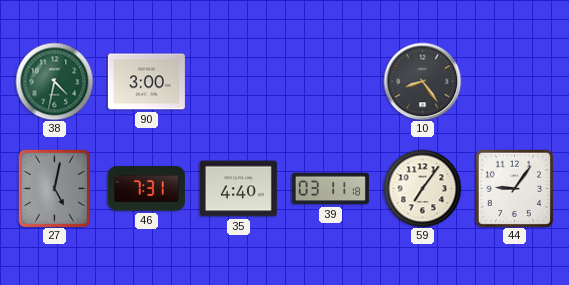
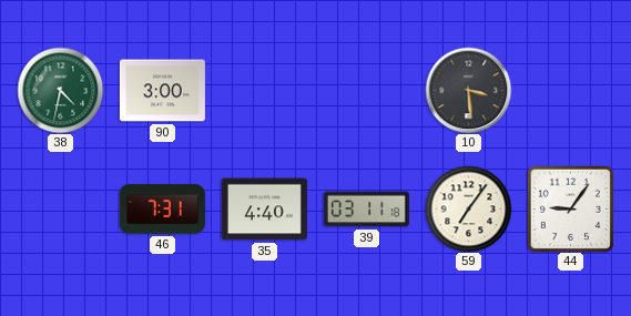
10: 8:24 -> 3:29
27: 5:02 -> none
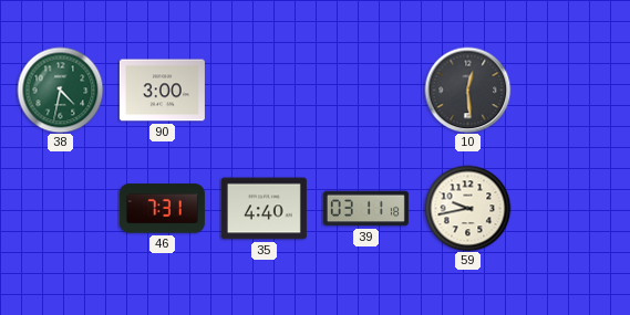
10: 3:29 -> 12:29
59: 7:06 -> 9:43
44: 9:06 -> none
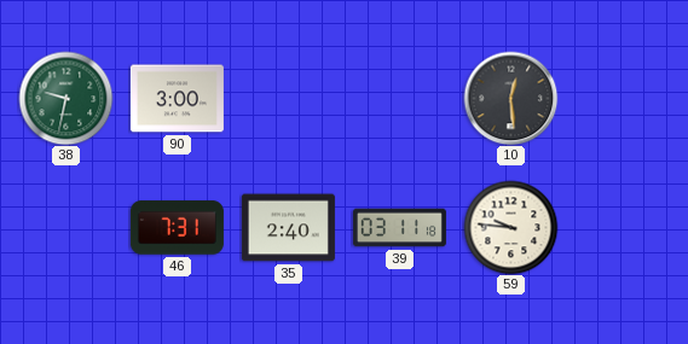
38: 4:32 -> 9:32
35: 4:40 -> 2:40
59: 9:43 -> 9:46
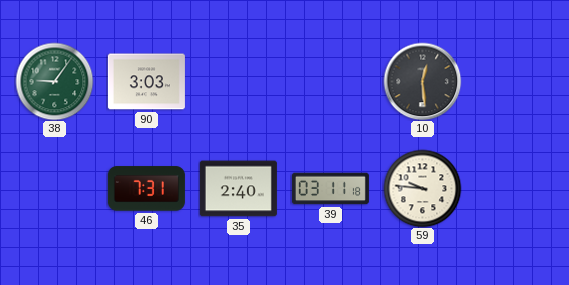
38: 9:32 -> 9:06
90: 3:00 -> 3:03
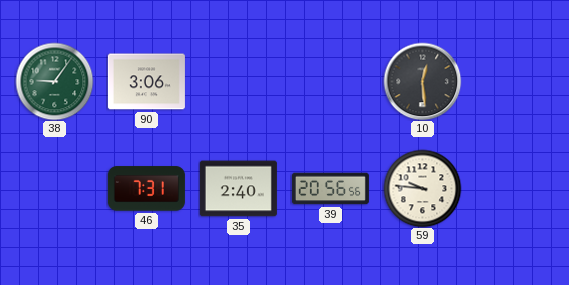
90: 3:03 -> 3:06
39: 03:11 -> 20:56
